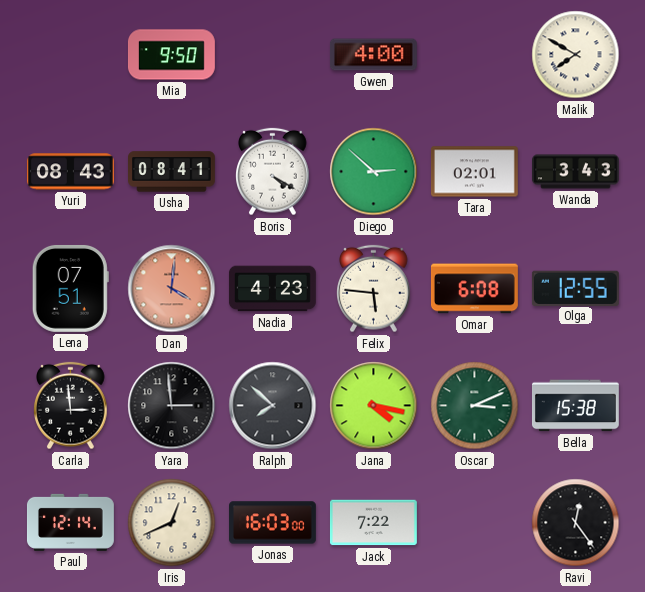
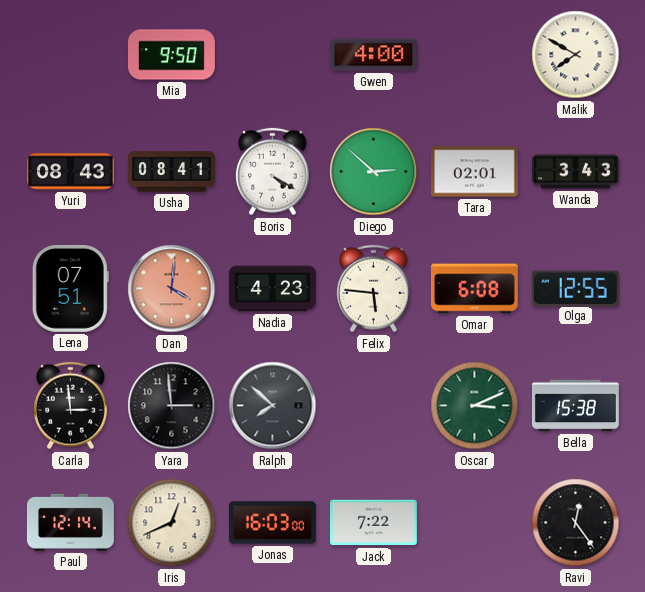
Jana: 4:17 -> none
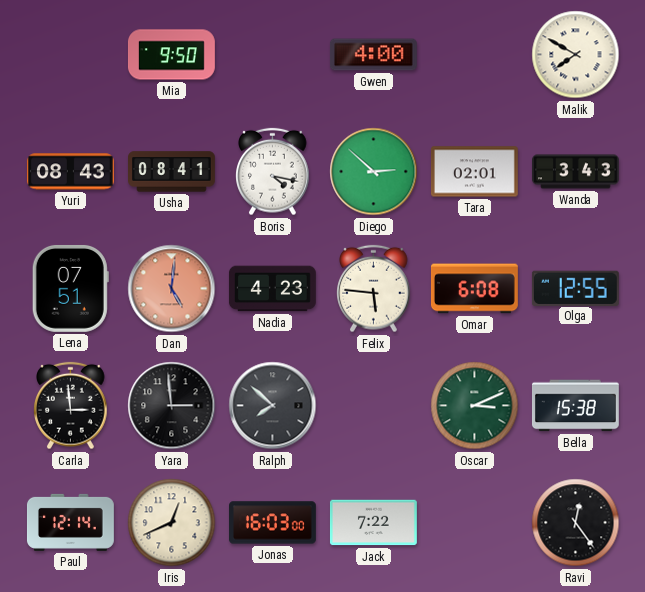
Boris: 4:20 -> 4:17
Dan: 4:01 -> 5:01
